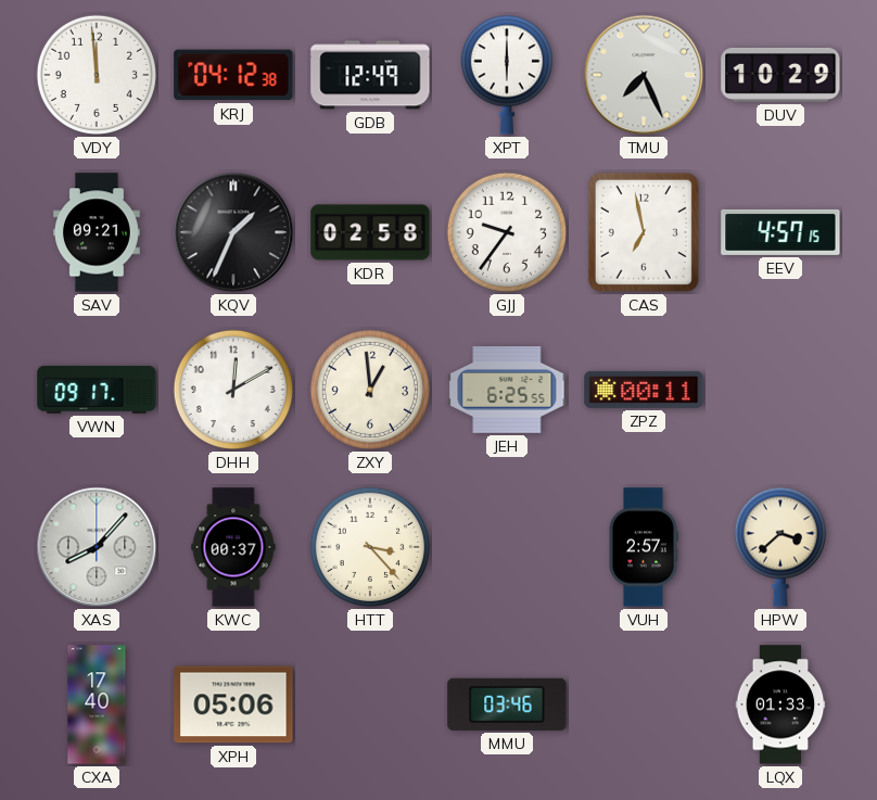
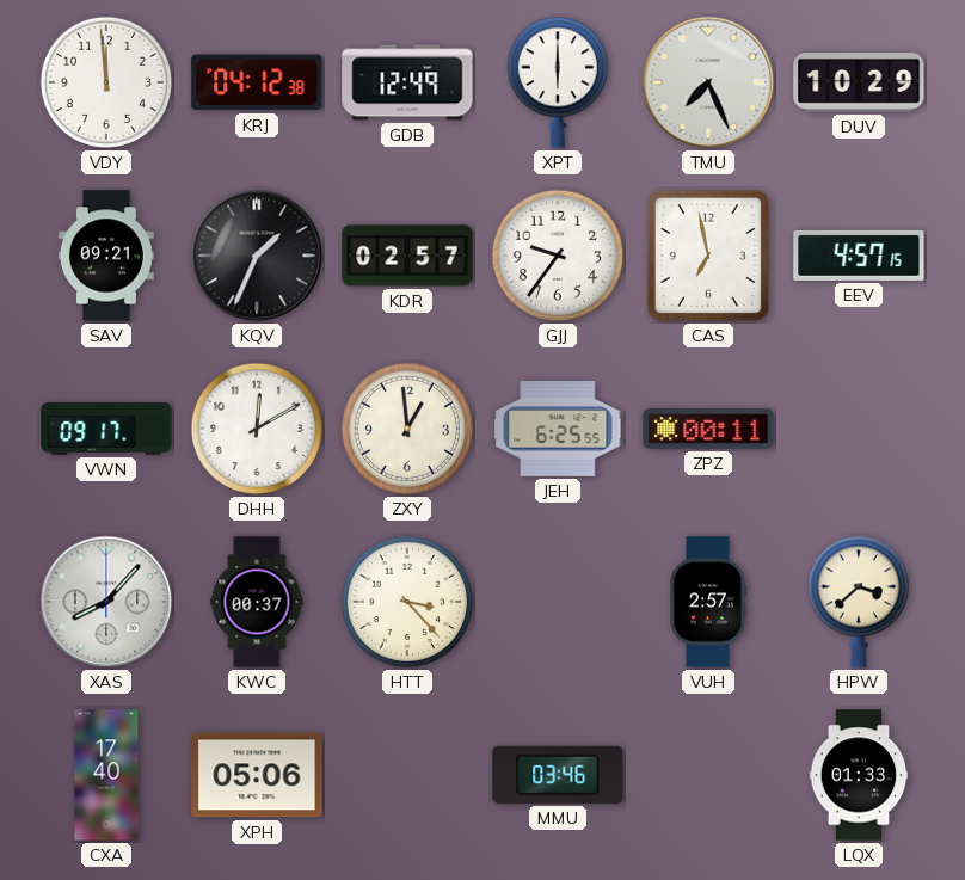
KDR: 02:58 -> 02:57
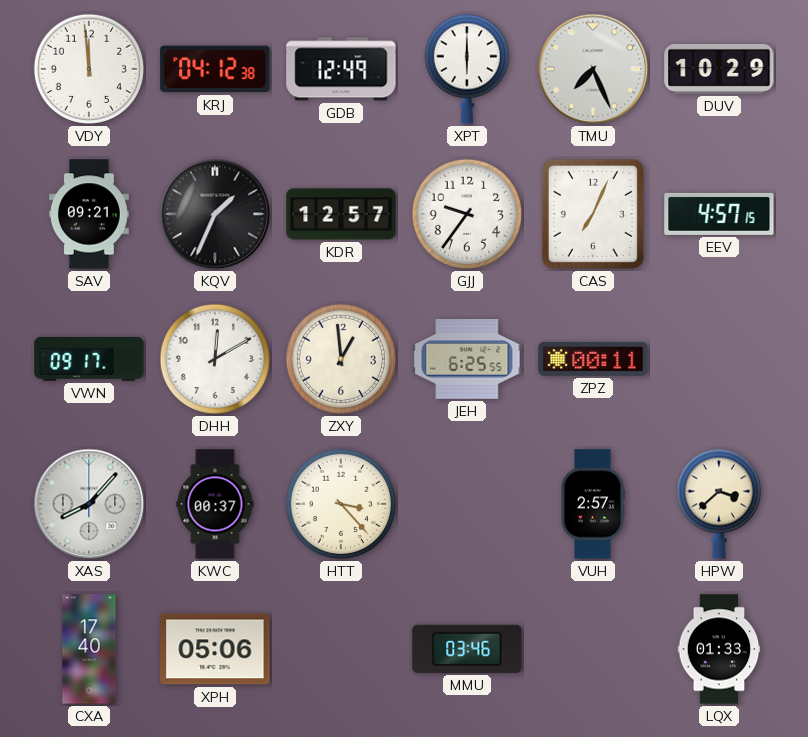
KDR: 02:57 -> 12:57
CAS: 6:58 -> 7:04
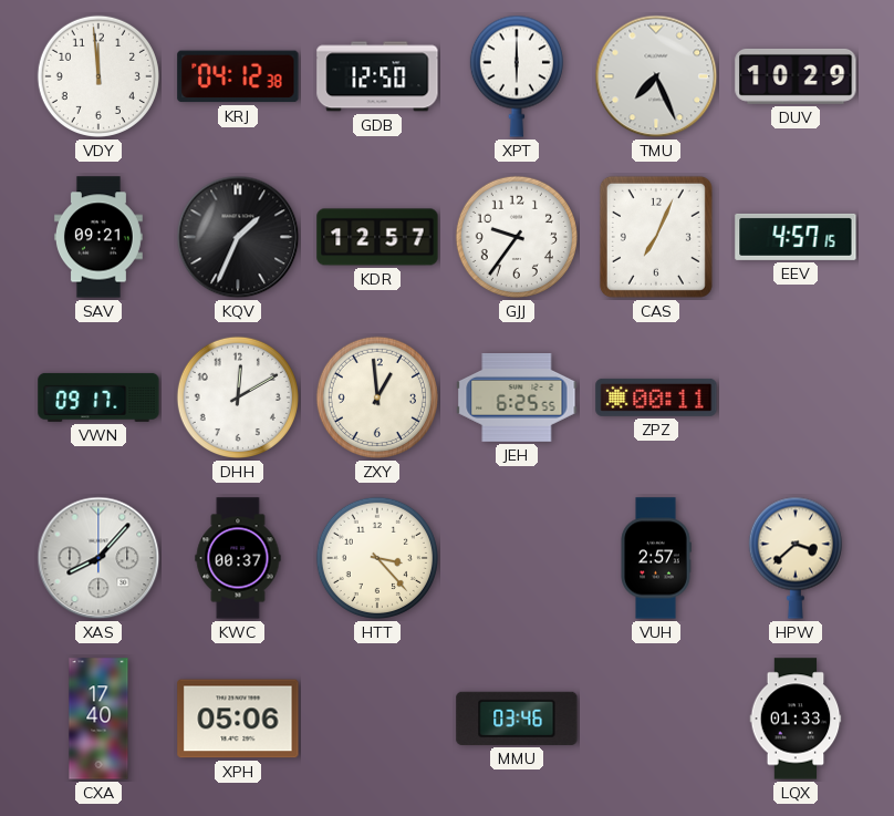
GDB: 12:49 -> 12:50
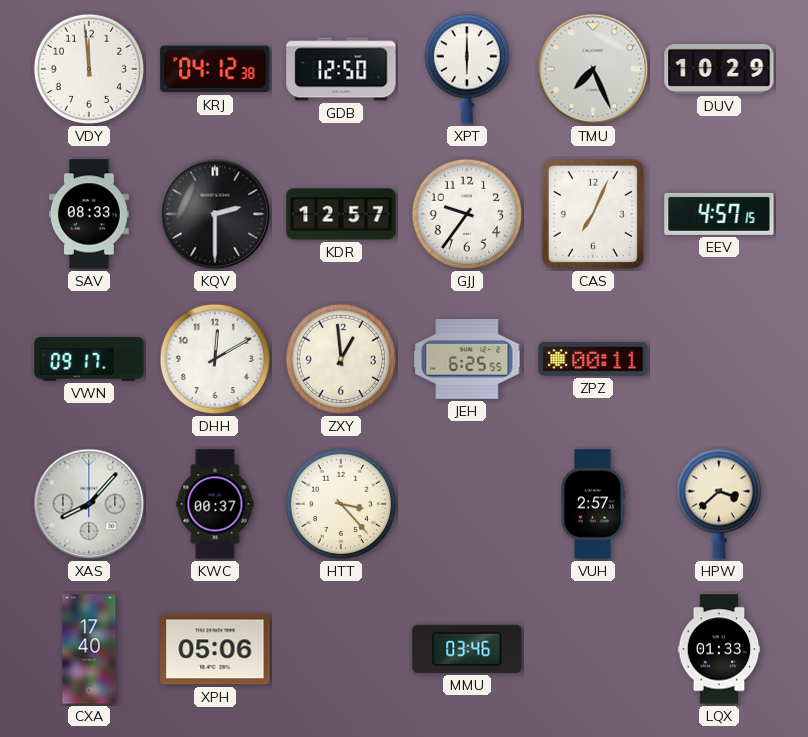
SAV: 09:21 -> 08:33
KQV: 1:34 -> 2:30
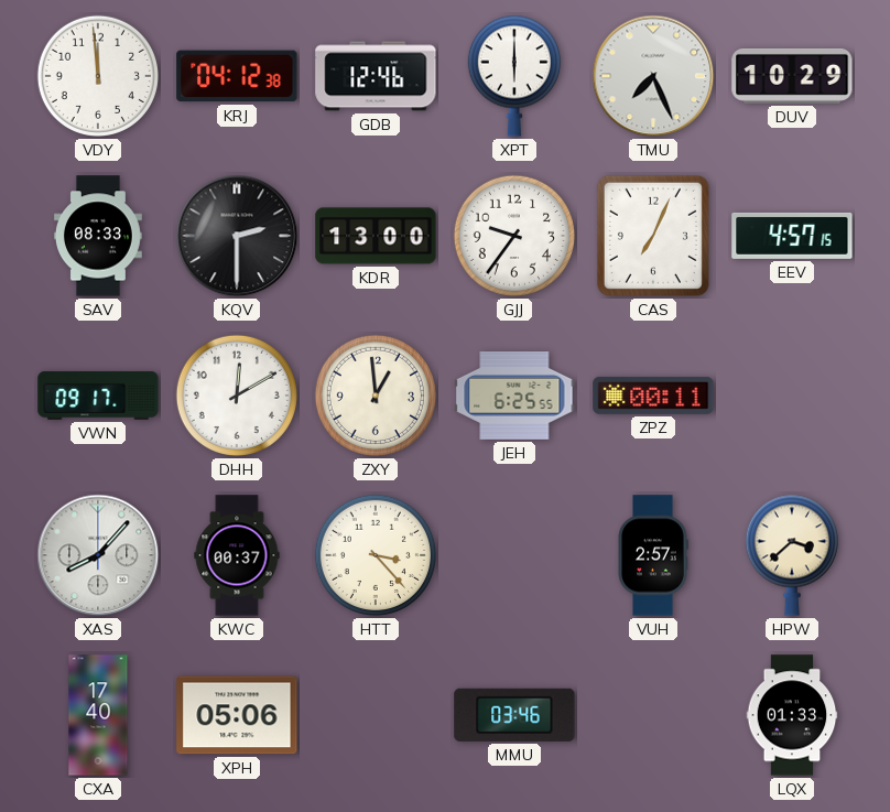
GDB: 12:50 -> 12:46
KDR: 12:57 -> 13:00
